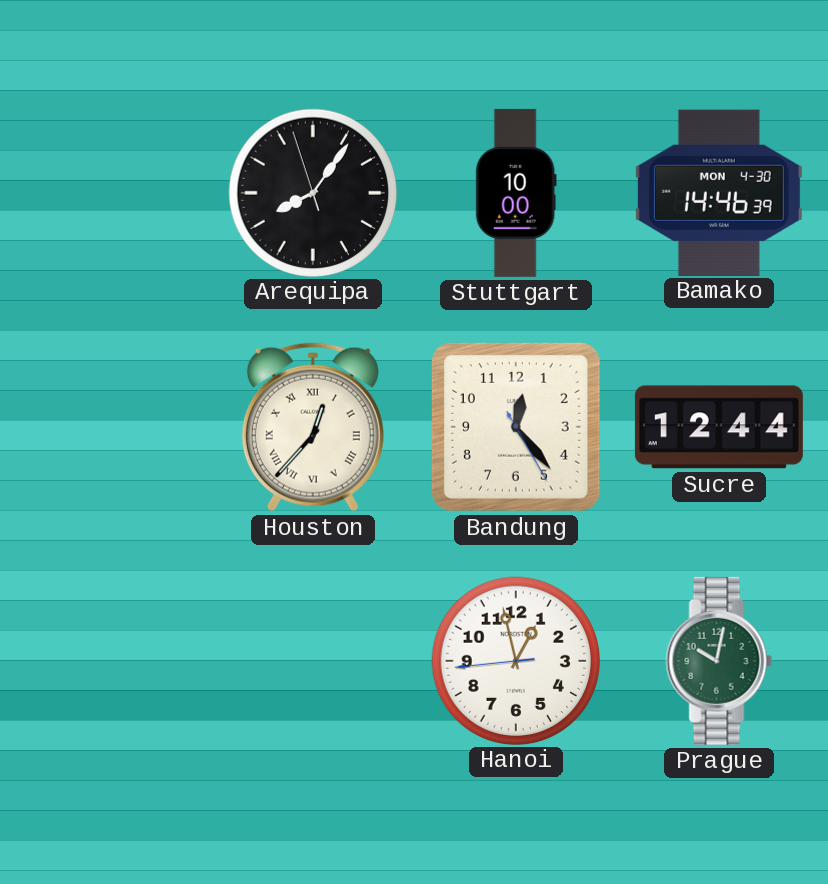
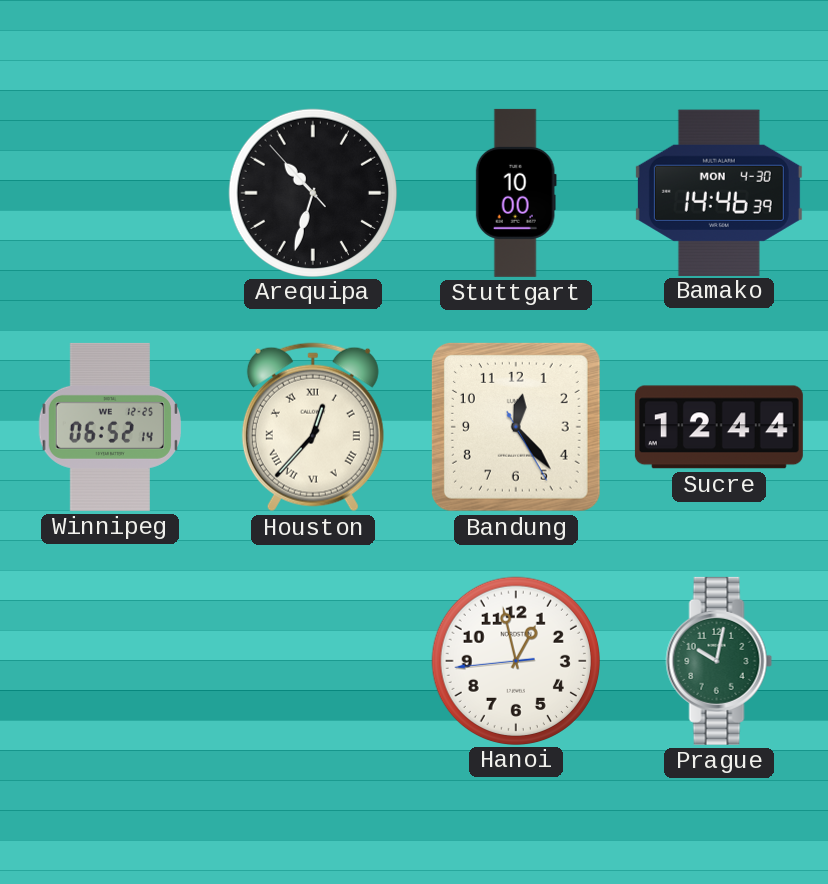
Arequipa: 8:05 -> 10:32
Winnipeg: none -> 06:52
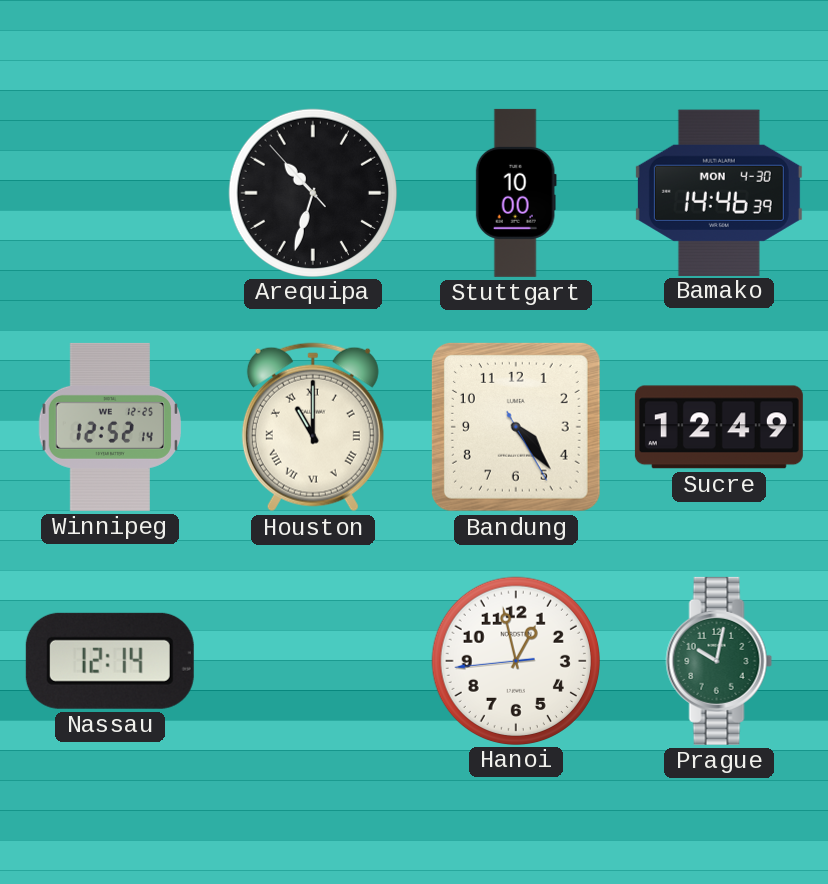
Winnipeg: 06:52 -> 12:52
Houston: 12:37 -> 11:00
Bandung: 12:23 -> 4:23
Sucre: 12:44 -> 12:49
Nassau: none -> 12:14
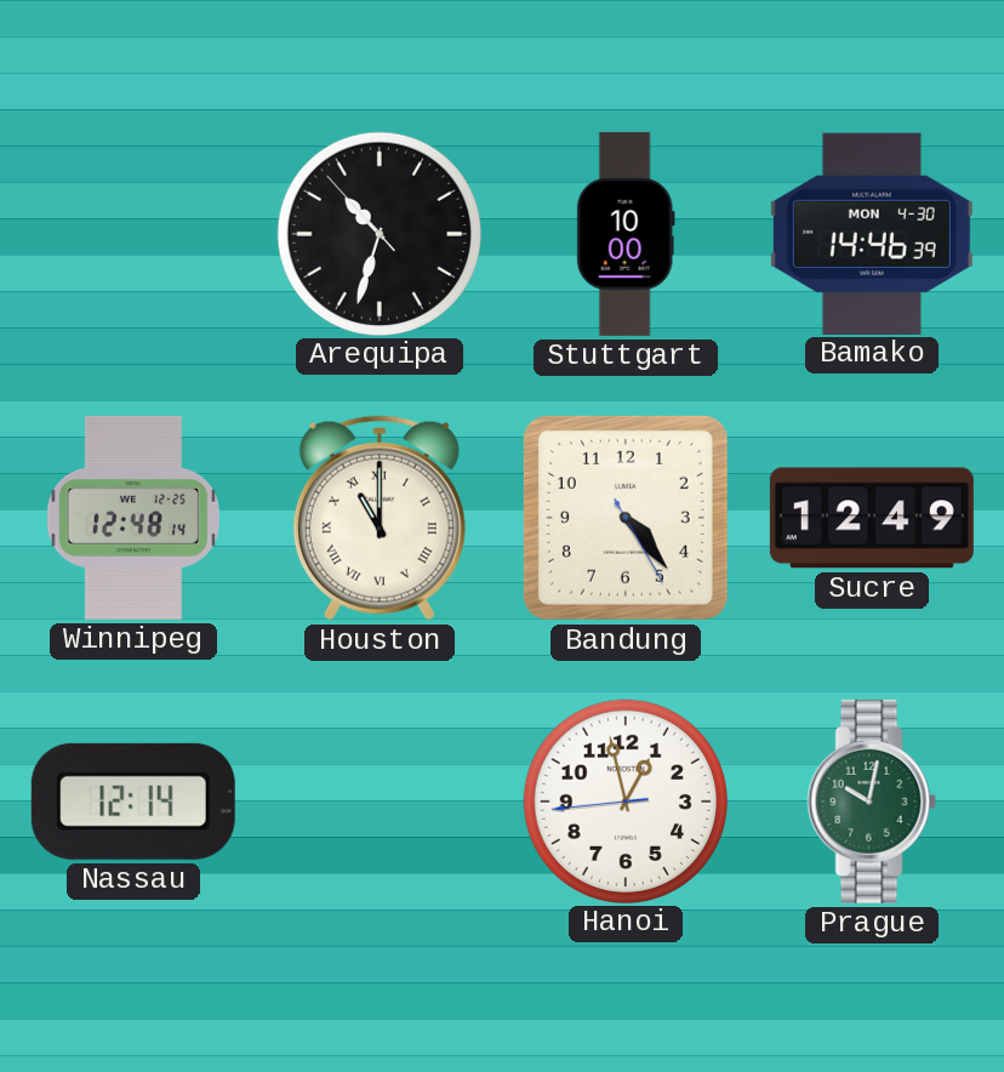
Winnipeg: 12:52 -> 12:48
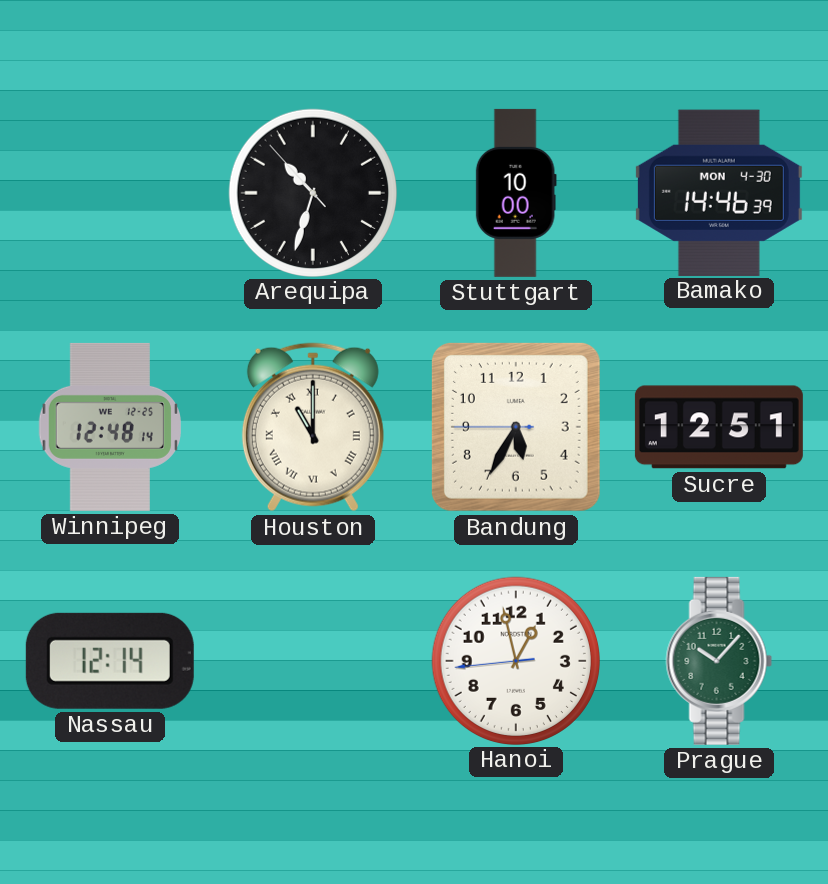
Bandung: 4:23 -> 5:34
Sucre: 12:49 -> 12:51
Prague: 10:02 -> 10:07
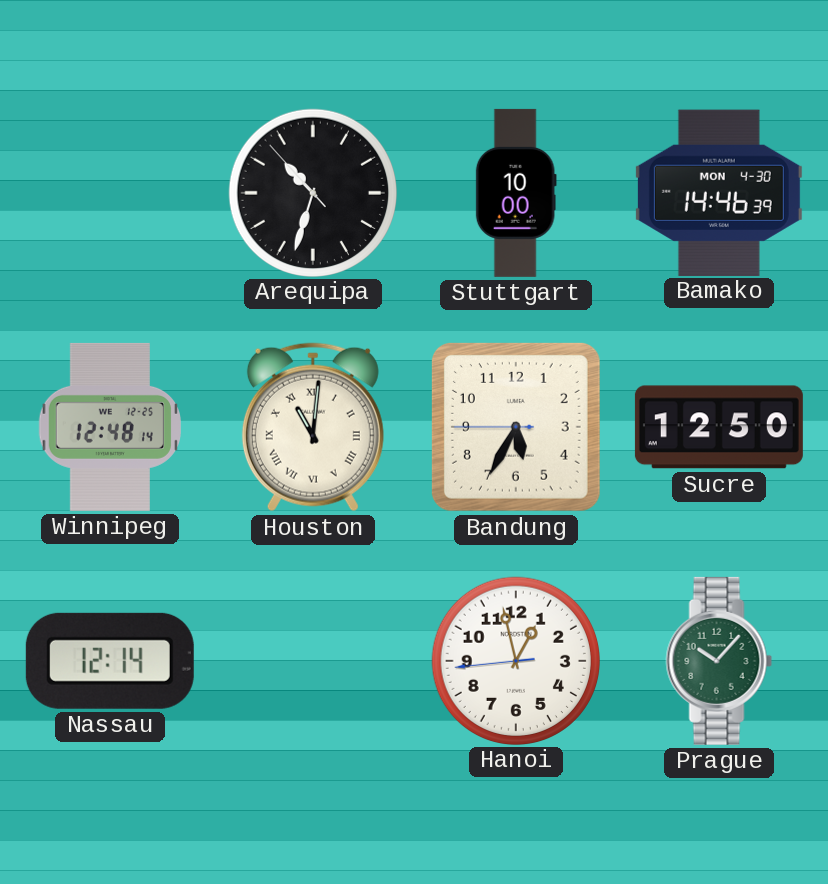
Houston: 11:00 -> 11:01
Sucre: 12:51 -> 12:50
